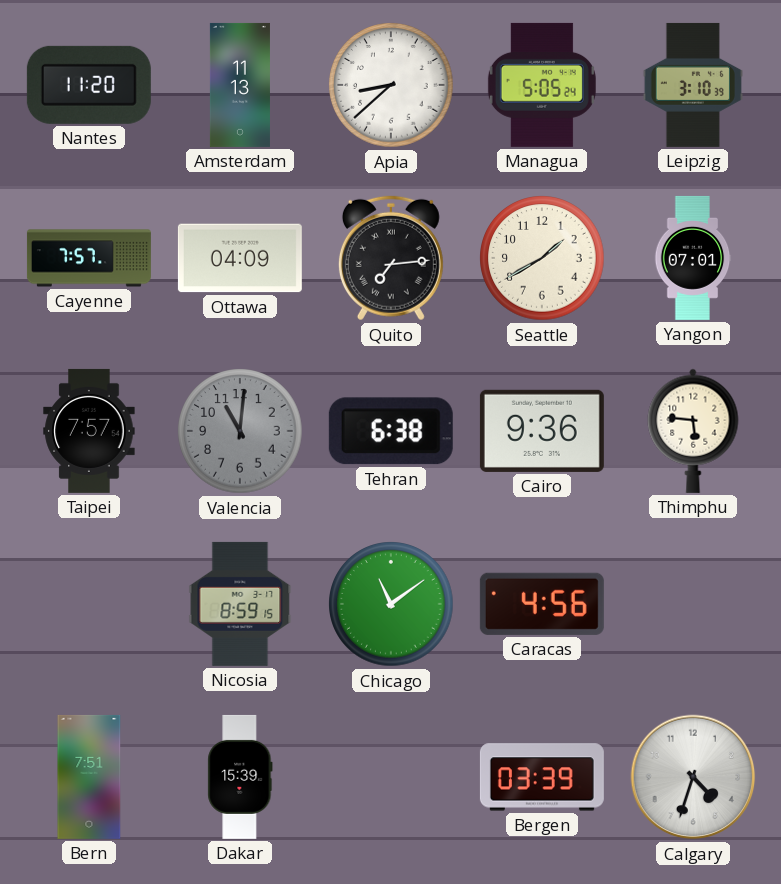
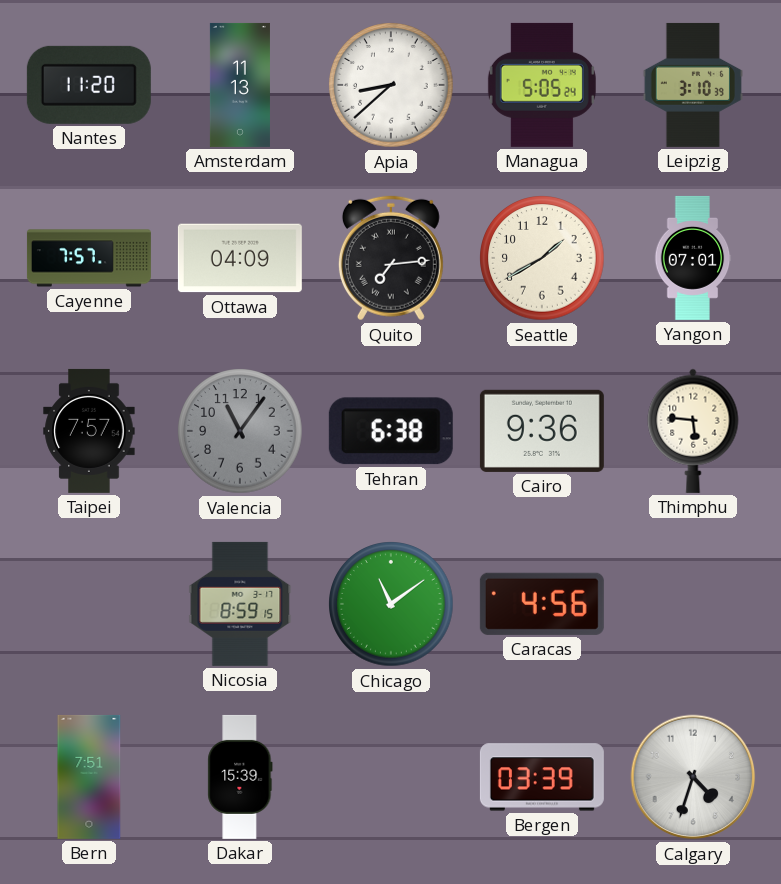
Valencia: 11:01 -> 11:06
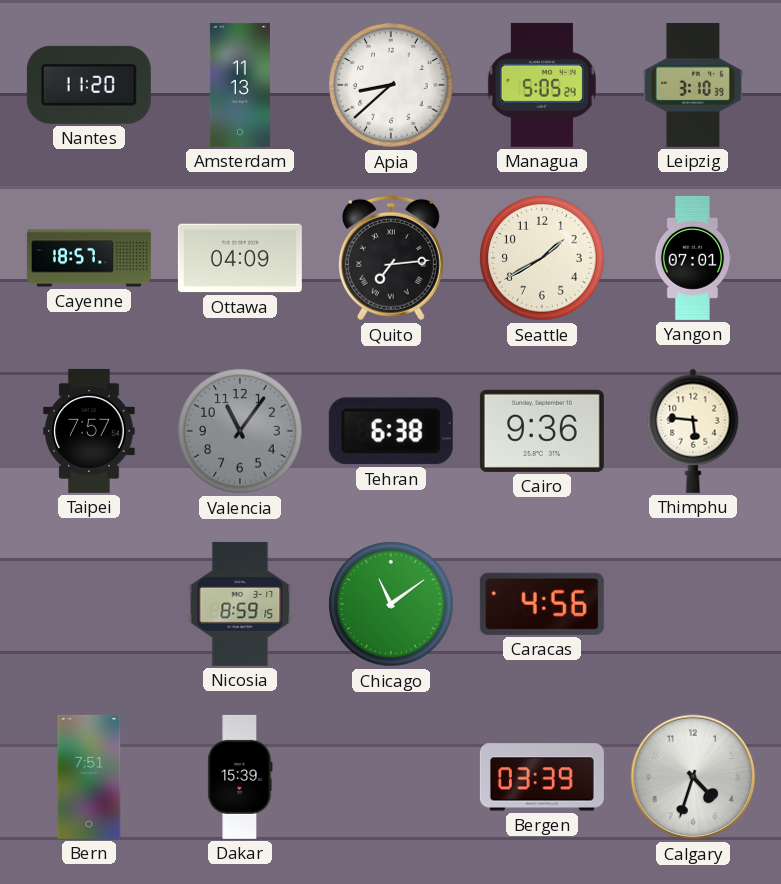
Cayenne: 7:57 -> 18:57
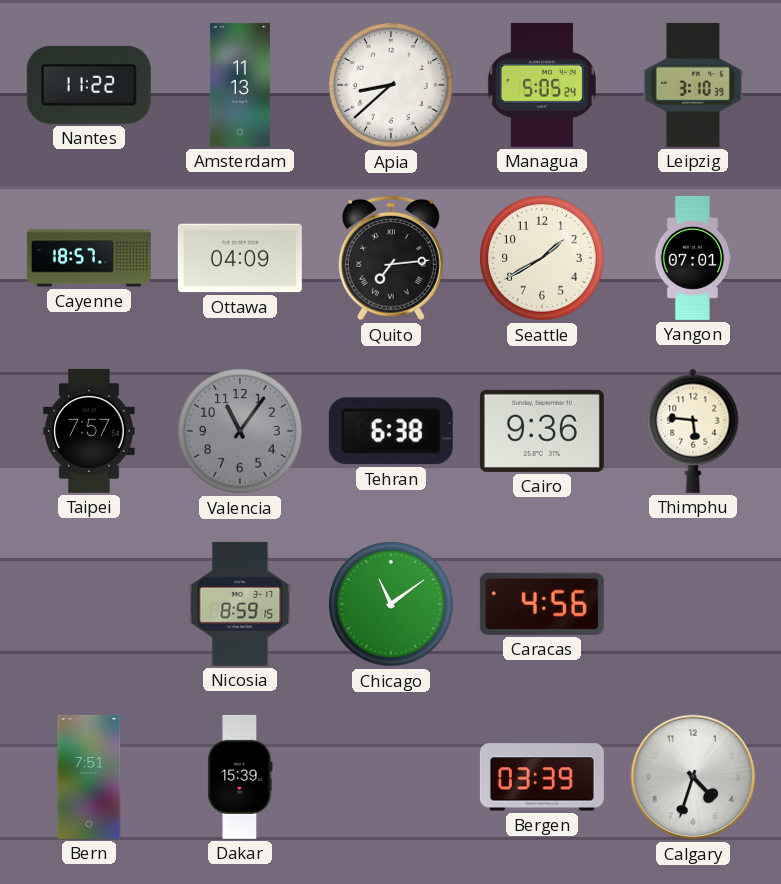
Nantes: 11:20 -> 11:22
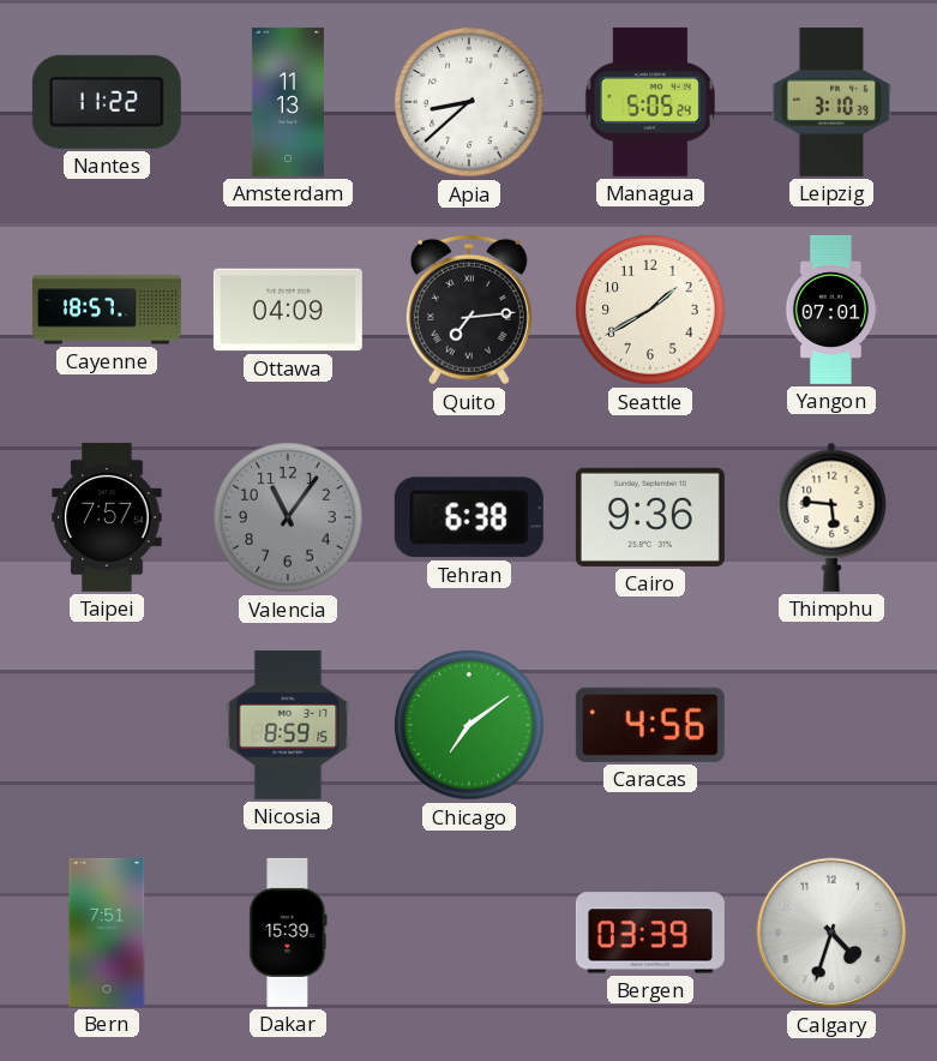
Chicago: 11:09 -> 7:09
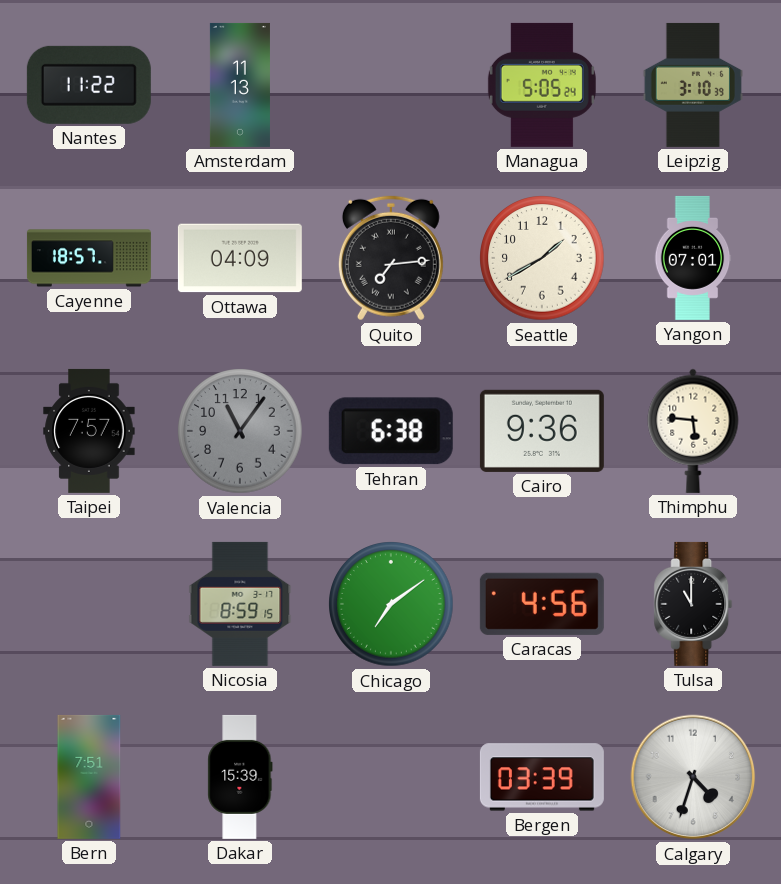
Apia: 8:38 -> none
Tulsa: none -> 11:00
